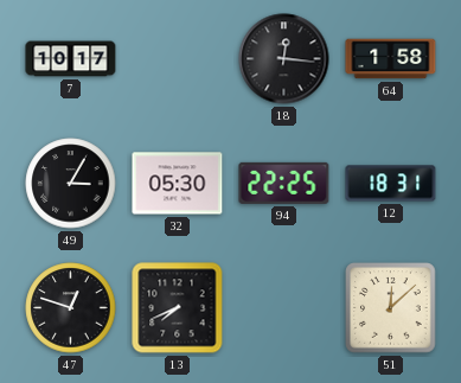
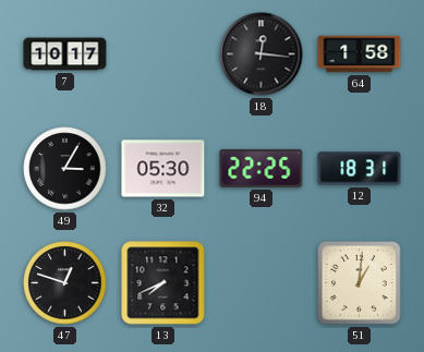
51: 12:08 -> 1:01
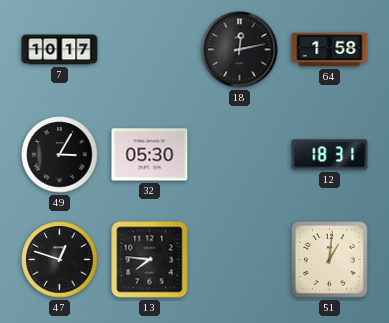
18: 12:16 -> 12:13
94: 22:25 -> none
13: 7:41 -> 7:46
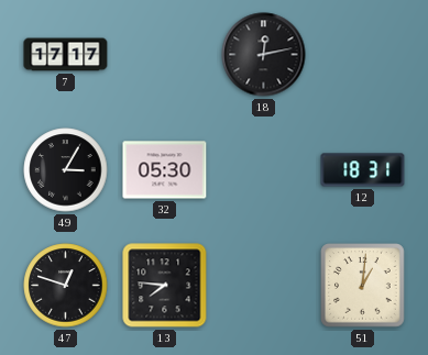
7: 10:17 -> 17:17
64: 1:58 -> none
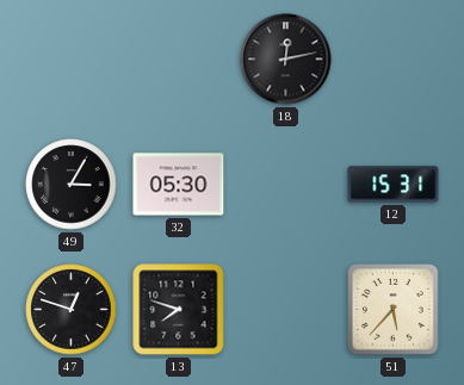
7: 17:17 -> none
12: 18:31 -> 15:31
13: 7:46 -> 7:48
51: 1:01 -> 5:37
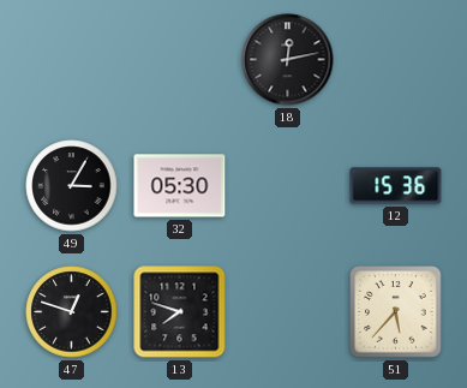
12: 15:31 -> 15:36
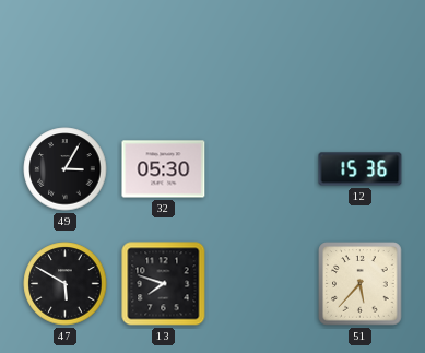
18: 12:13 -> none
47: 12:48 -> 5:50
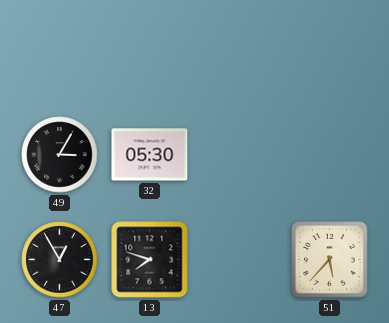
12: 15:36 -> none
47: 5:50 -> 12:55
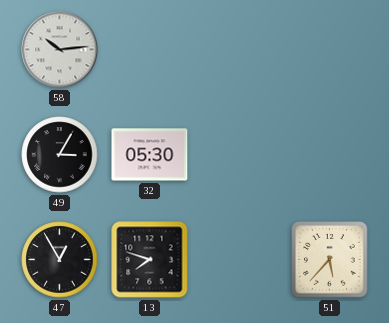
58: none -> 10:14
